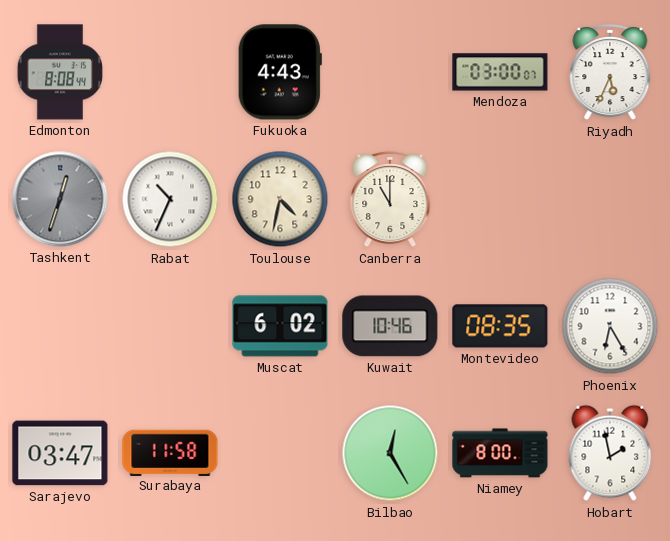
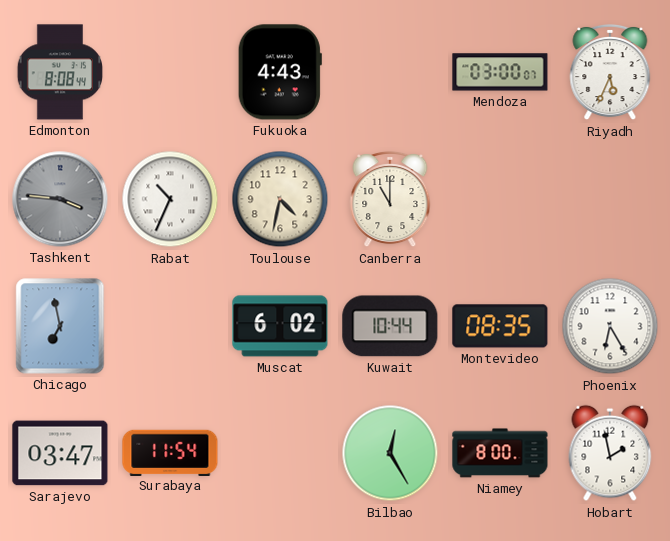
Tashkent: 12:33 -> 3:46
Chicago: none -> 6:58
Kuwait: 10:46 -> 10:44
Surabaya: 11:58 -> 11:54
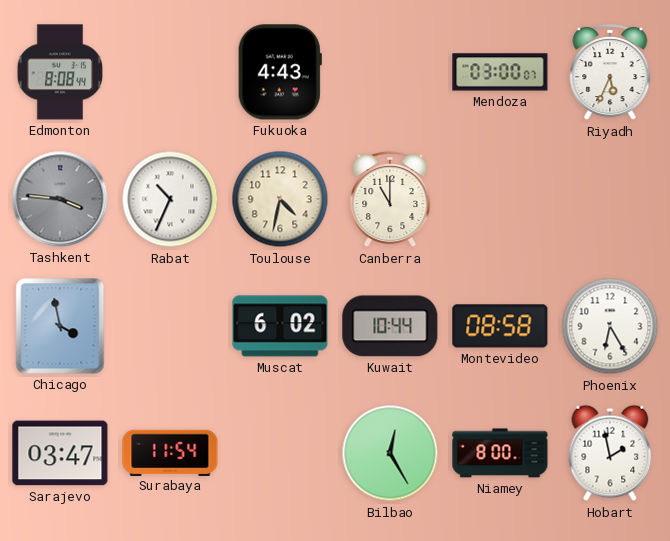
Chicago: 6:58 -> 3:58
Montevideo: 08:35 -> 08:58
